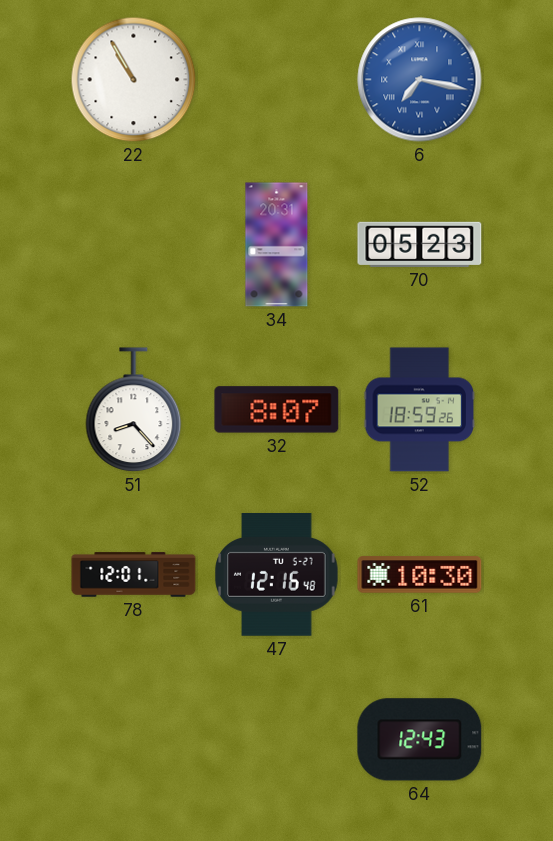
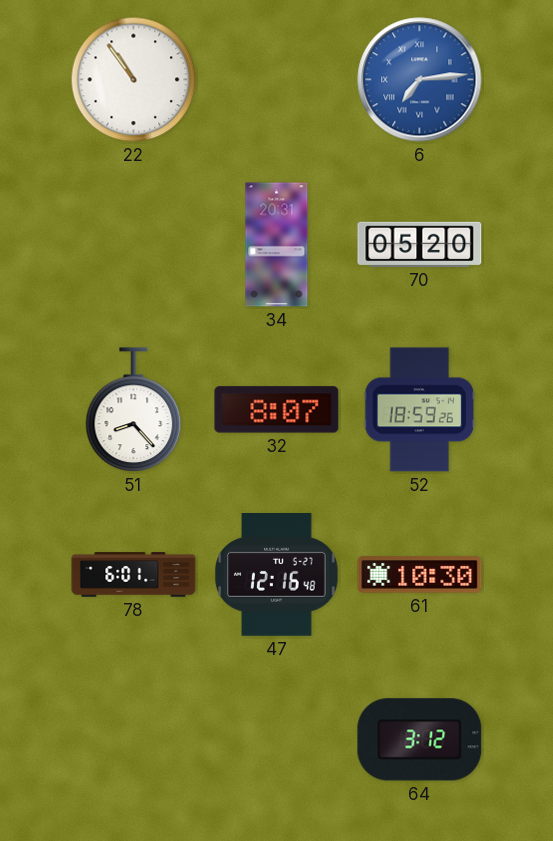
22: 10:55 -> 10:54
6: 7:17 -> 7:14
70: 05:23 -> 05:20
78: 12:01 -> 6:01
64: 12:43 -> 3:12
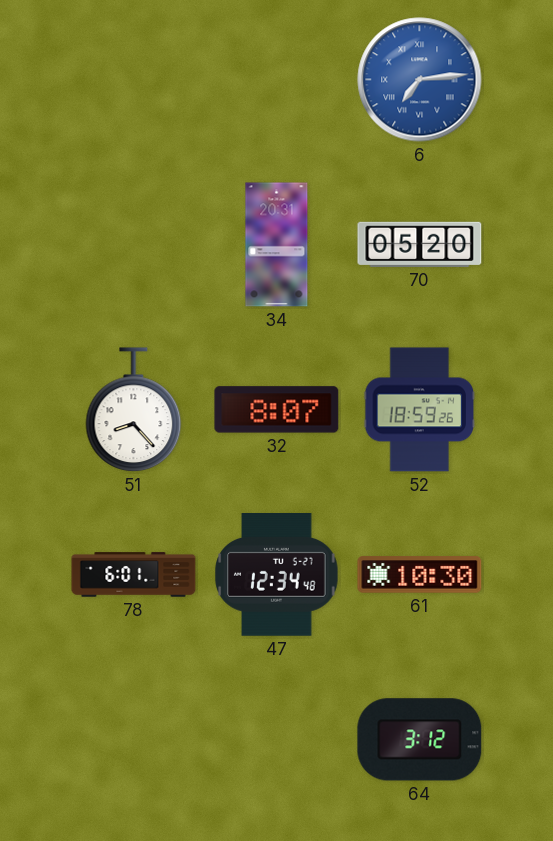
22: 10:54 -> none
47: 12:16 -> 12:34
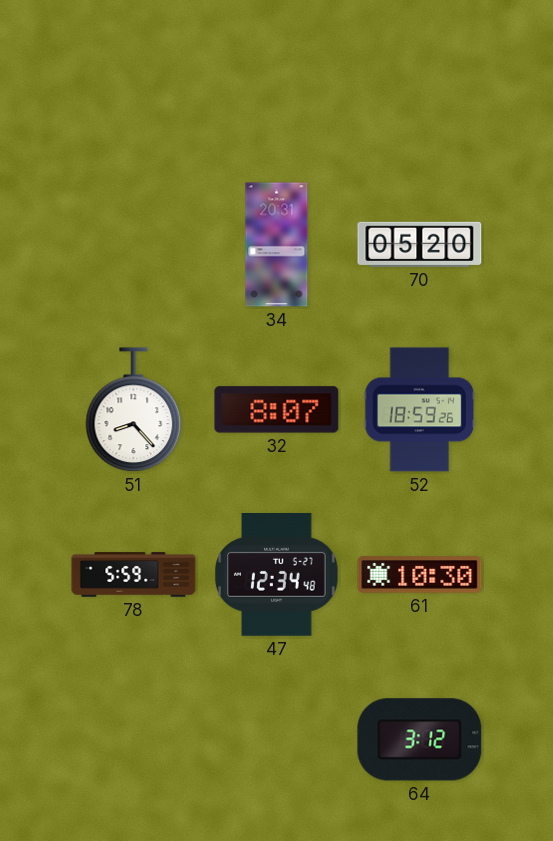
6: 7:14 -> none
78: 6:01 -> 5:59
